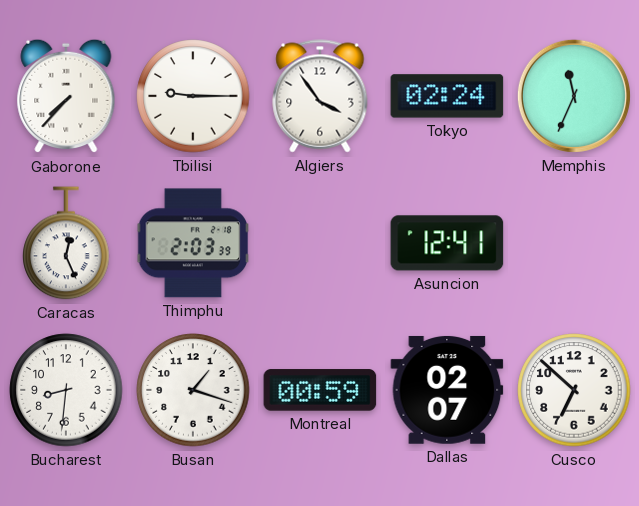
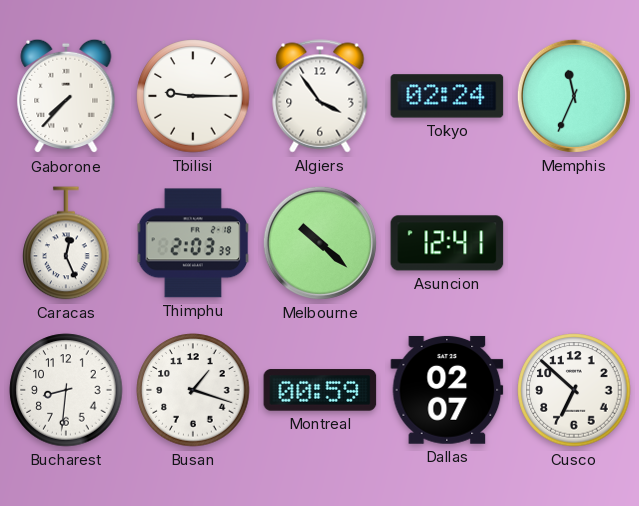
Melbourne: none -> 10:22
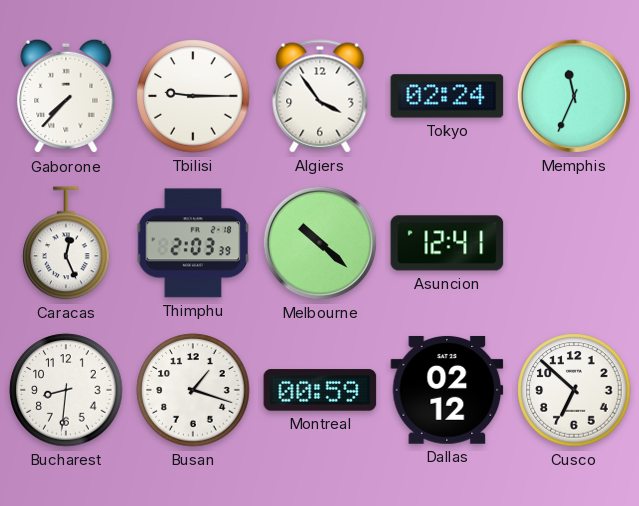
Dallas: 02:07 -> 02:12
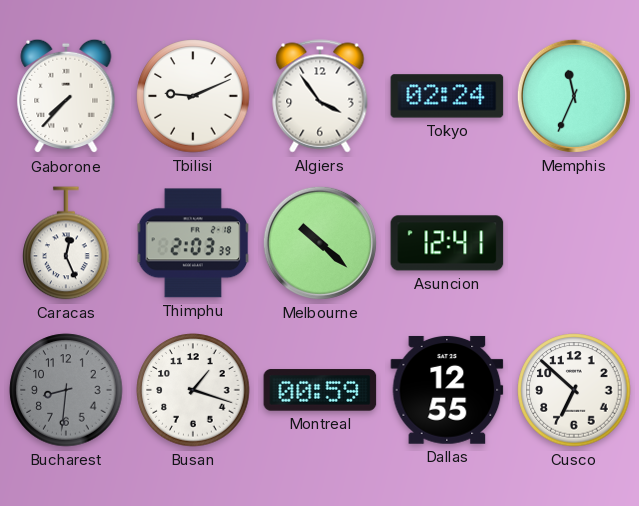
Tbilisi: 9:15 -> 9:11
Bucharest dial: white -> grey
Dallas: 02:12 -> 12:55
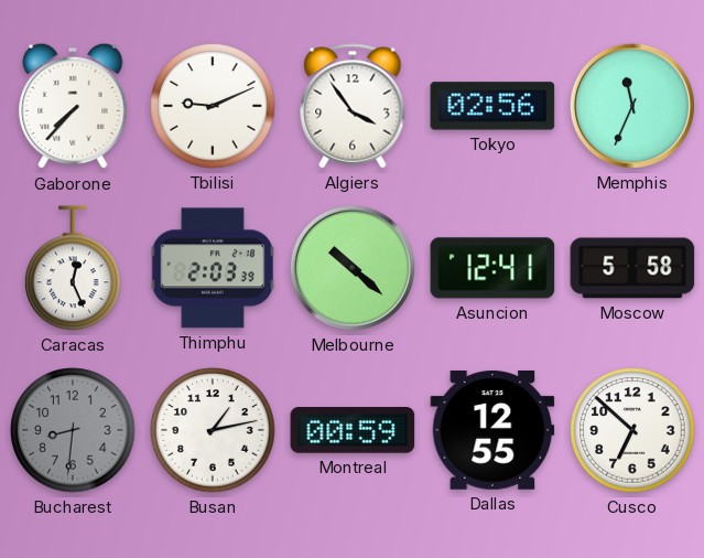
Tokyo: 02:24 -> 02:56
Moscow: none -> 5:58
Busan: 1:18 -> 1:13
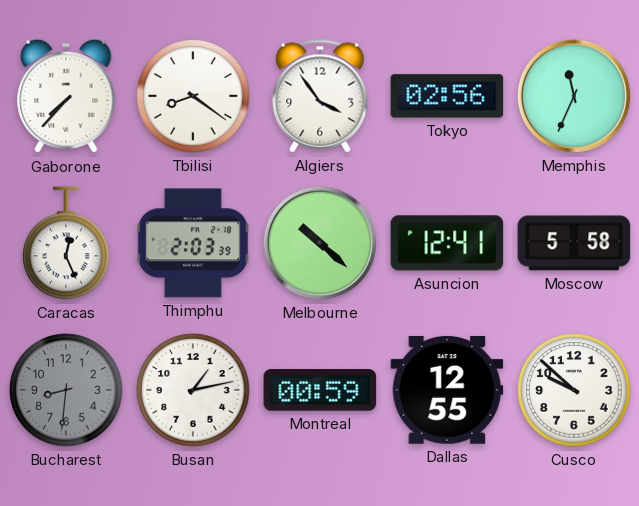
Tbilisi: 9:11 -> 8:21
Cusco: 6:52 -> 9:52
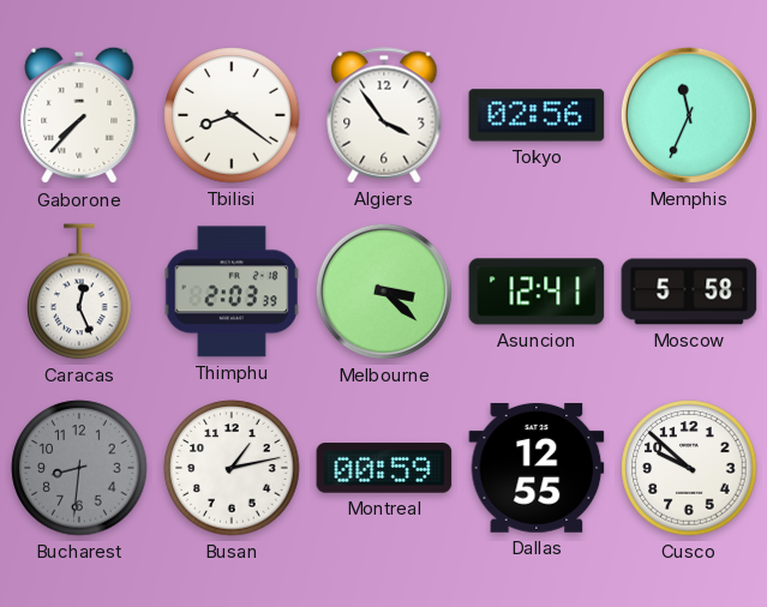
Melbourne: 10:22 -> 3:22
